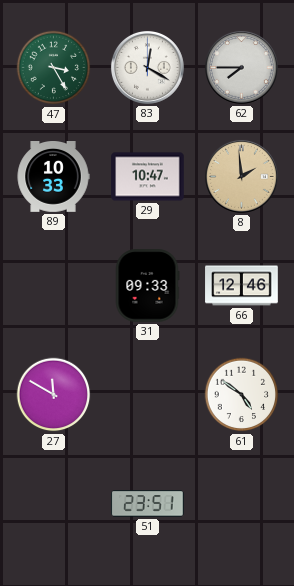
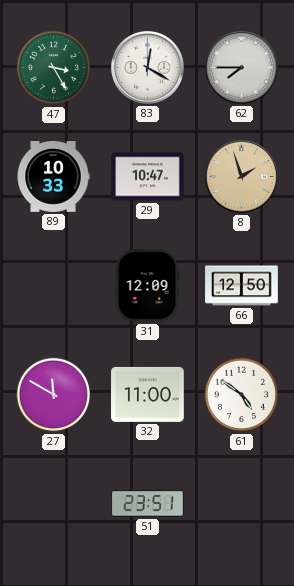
8: 1:59 -> 1:57
31: 09:33 -> 12:09
66: 12:46 -> 12:50
32: none -> 11:00
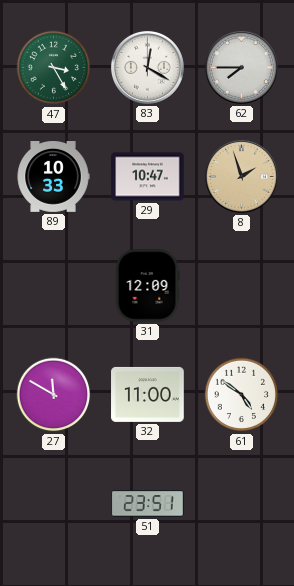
66: 12:50 -> none
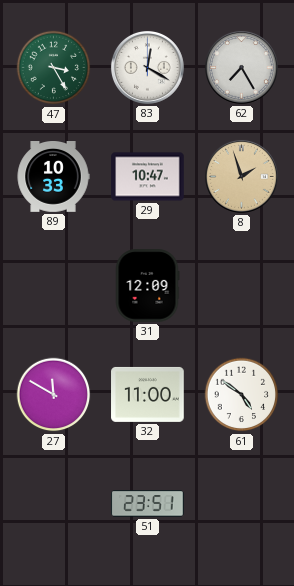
62: 7:45 -> 7:25
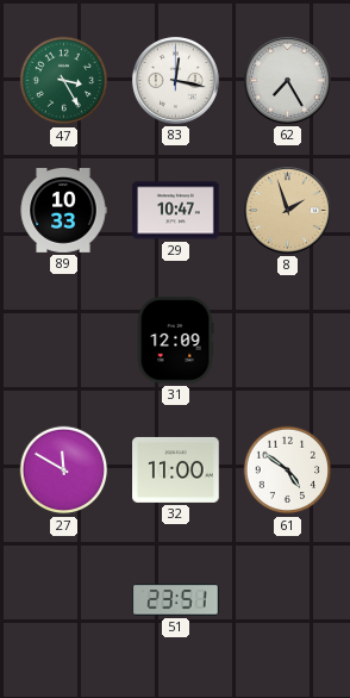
83: 12:20 -> 12:17
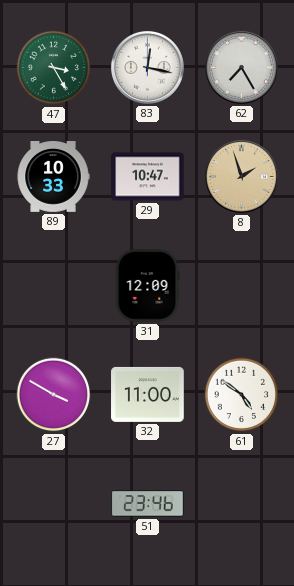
27: 11:50 -> 3:50
51: 23:51 -> 23:46
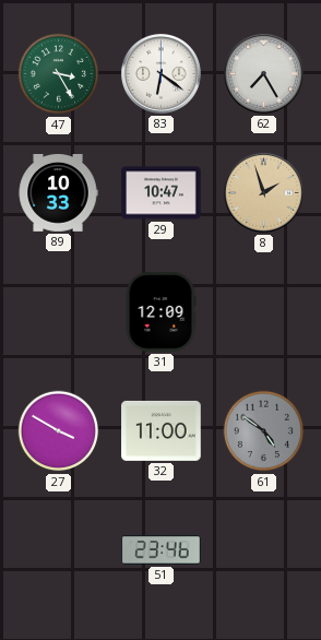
83: 12:17 -> 6:21
61 dial: white -> grey
